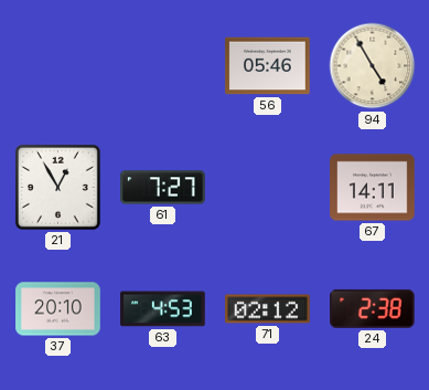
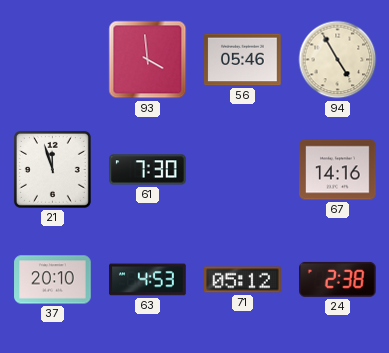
93: none -> 3:59
21: 12:55 -> 11:57
61: 7:27 -> 7:30
67: 14:11 -> 14:16
71: 02:12 -> 05:12
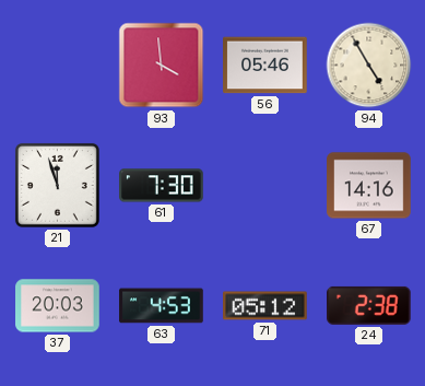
37: 20:10 -> 20:03
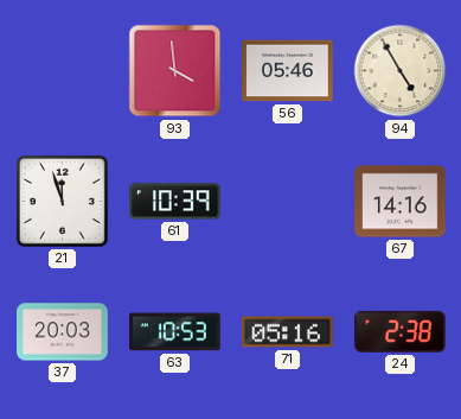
61: 7:30 -> 10:39
63: 4:53 -> 10:53
71: 05:12 -> 05:16
